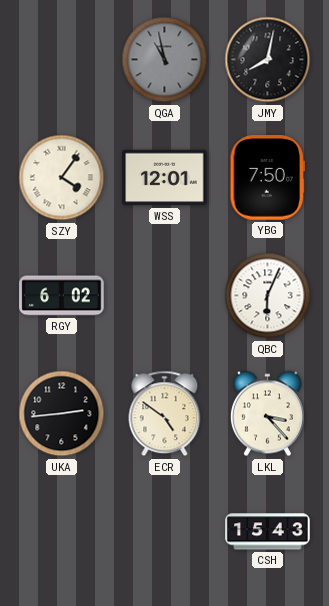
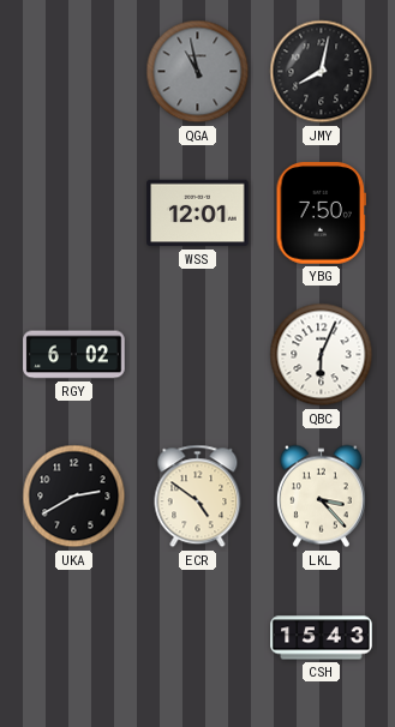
SZY: 4:06 -> none
UKA: 2:44 -> 2:40
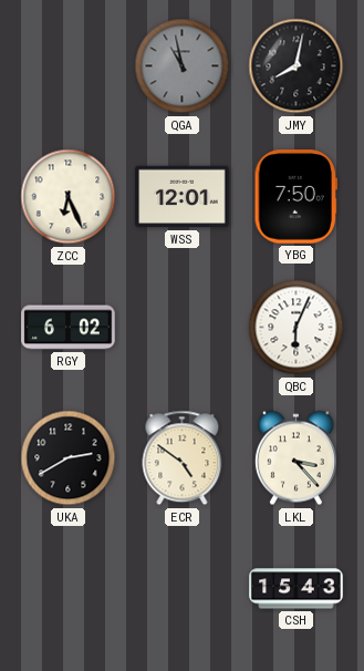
ZCC: none -> 6:26
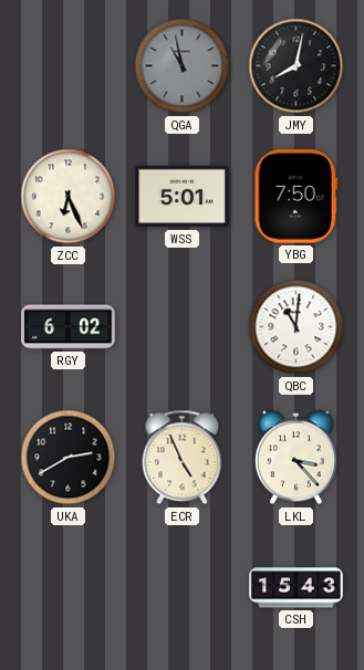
WSS: 12:01 -> 5:01
QBC: 6:04 -> 11:01
ECR: 4:51 -> 4:56
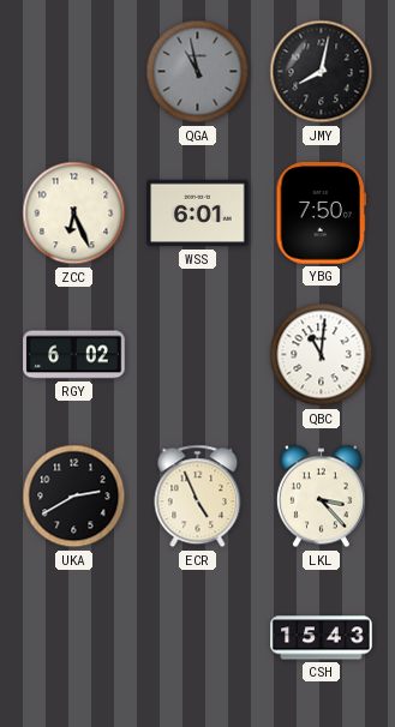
WSS: 5:01 -> 6:01
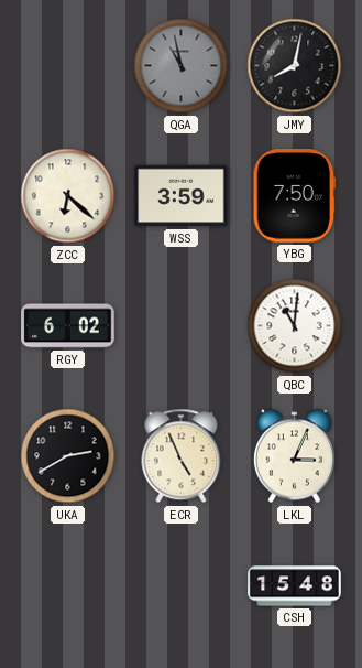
ZCC: 6:26 -> 6:22
WSS: 6:01 -> 3:59
LKL: 3:23 -> 3:04
CSH: 15:43 -> 15:48
